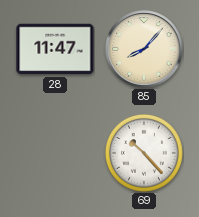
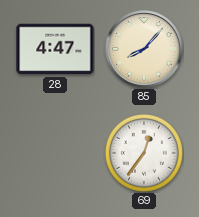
28: 11:47 -> 4:47
69: 10:23 -> 12:36
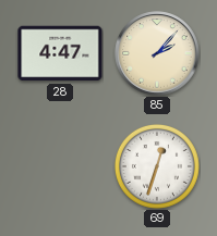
85: 8:07 -> 2:07
69: 12:36 -> 12:33
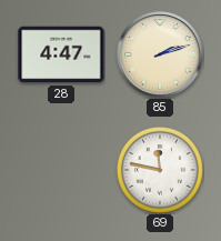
85: 2:07 -> 2:12
69: 12:33 -> 11:47
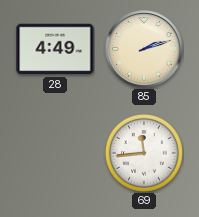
28: 4:47 -> 4:49
69: 11:47 -> 11:44
